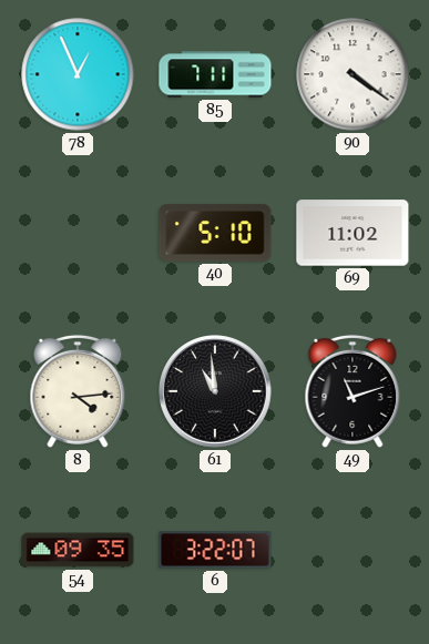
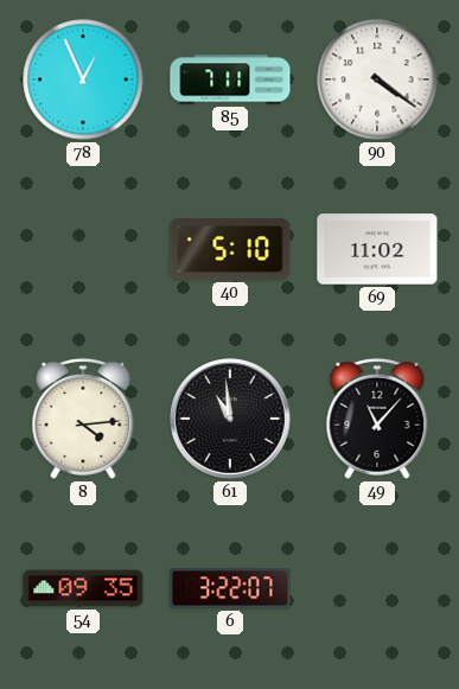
49: 11:12 -> 11:07
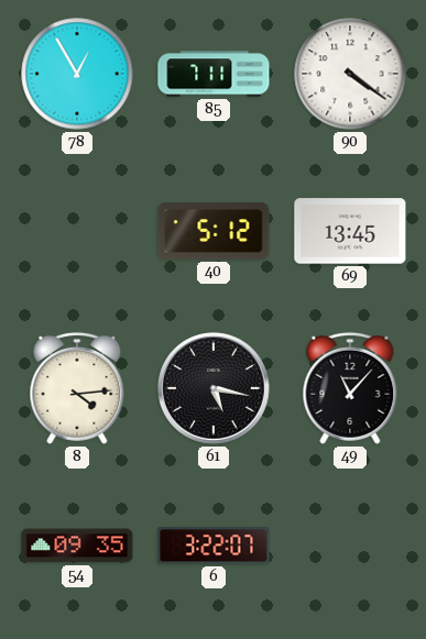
78: 12:56 -> 12:55
40: 5:10 -> 5:12
69: 11:02 -> 13:45
61: 10:59 -> 5:17
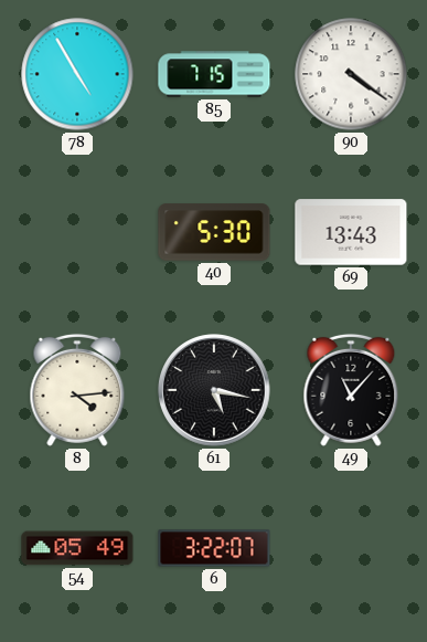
78: 12:55 -> 4:55
85: 7:11 -> 7:15
40: 5:12 -> 5:30
69: 13:45 -> 13:43
54: 09:35 -> 05:49
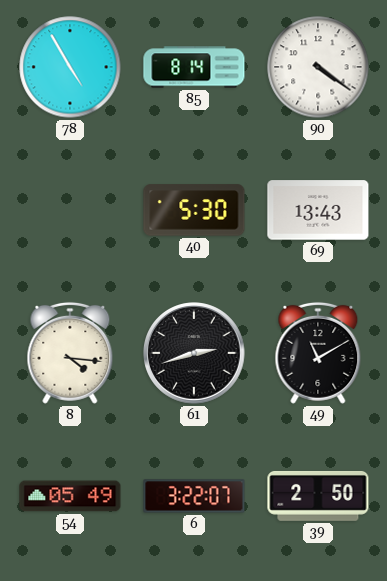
85: 7:15 -> 8:14
8: 4:14 -> 4:16
61: 5:17 -> 2:42
49: 11:07 -> 11:10
39: none -> 2:50
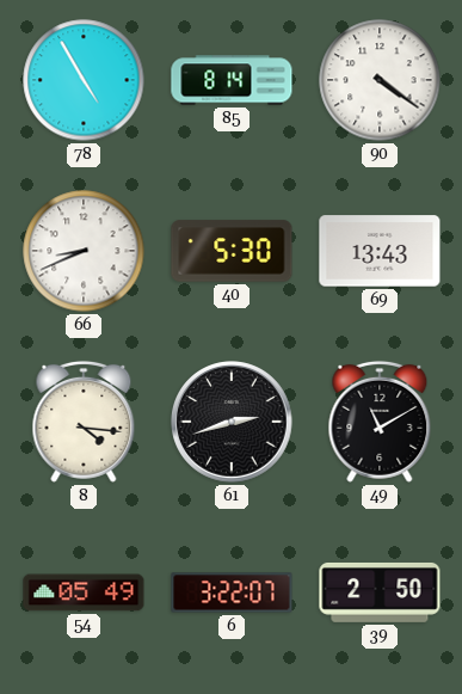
66: none -> 8:41
